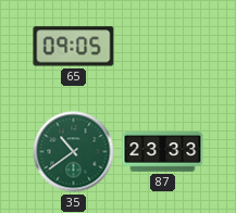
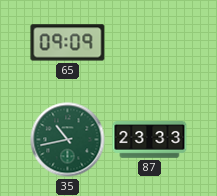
65: 09:05 -> 09:09
35: 10:39 -> 10:43
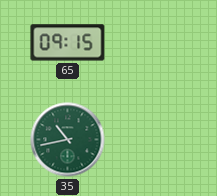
65: 09:09 -> 09:15
87: 23:33 -> none
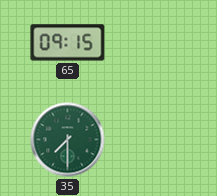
35: 10:43 -> 7:30
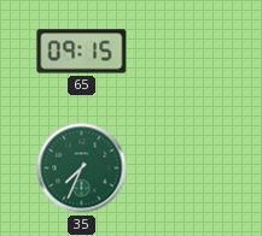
35: 7:30 -> 7:34
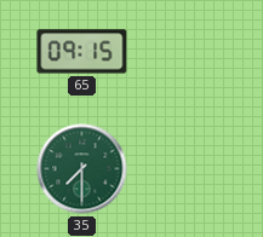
35: 7:34 -> 7:30
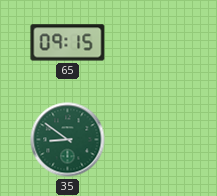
35: 7:30 -> 8:51
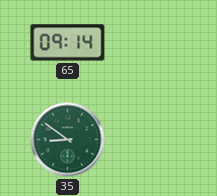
65: 09:15 -> 09:14
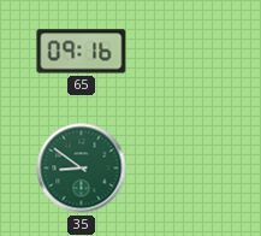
65: 09:14 -> 09:16
